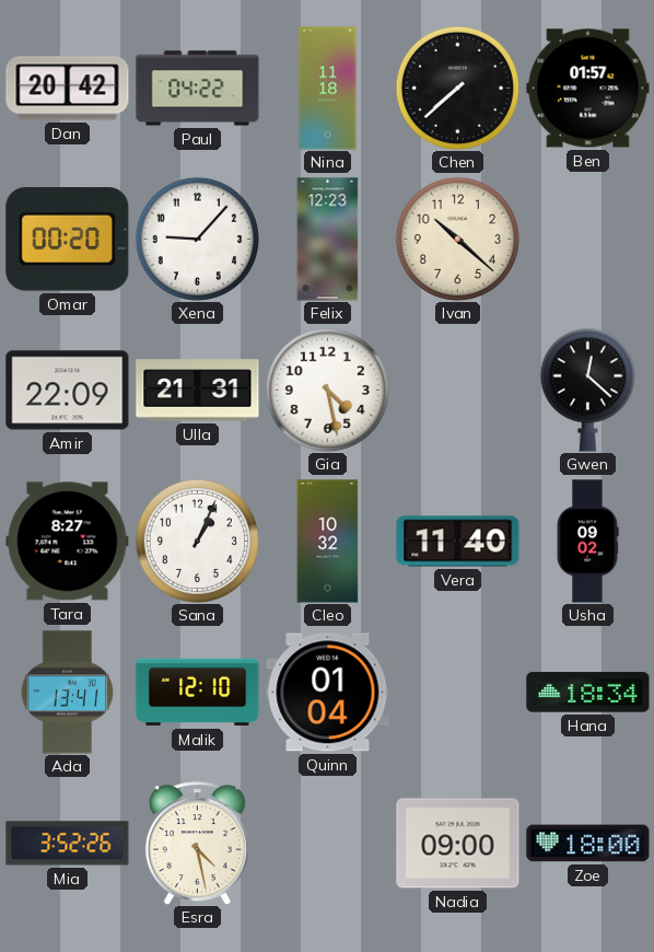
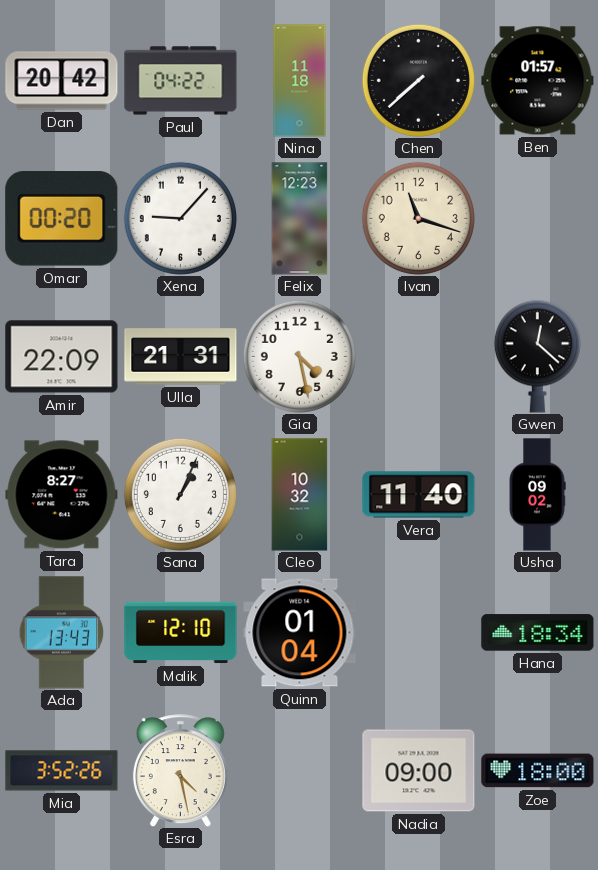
Ivan: 10:22 -> 11:18
Ada: 13:41 -> 13:43
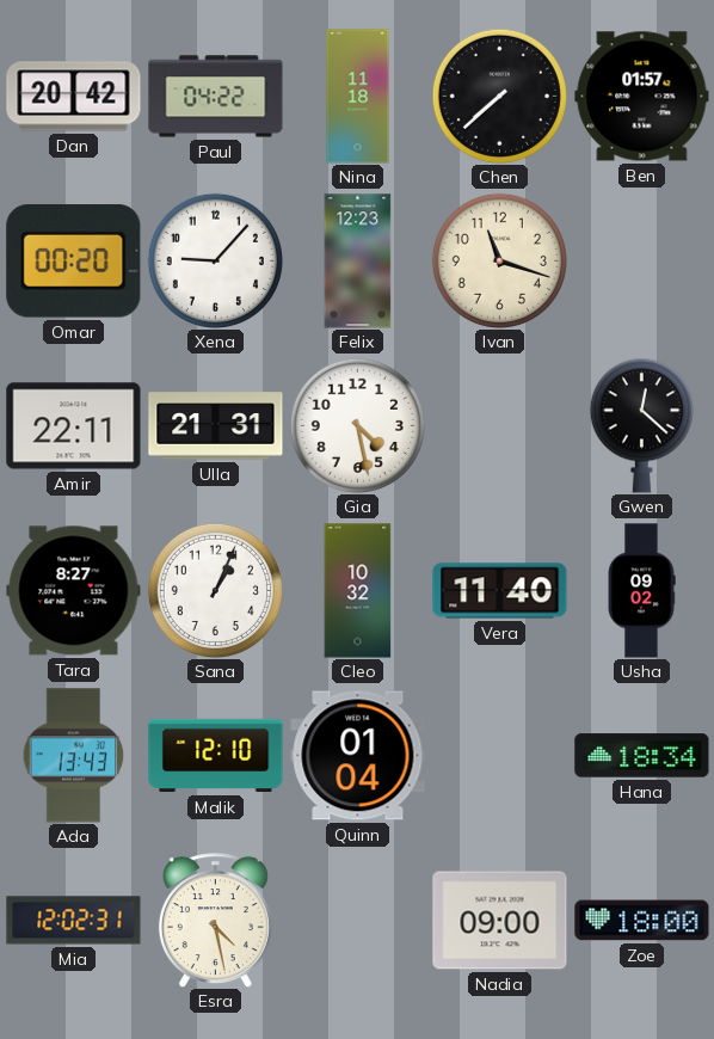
Amir: 22:09 -> 22:11
Mia: 3:52 -> 12:02
